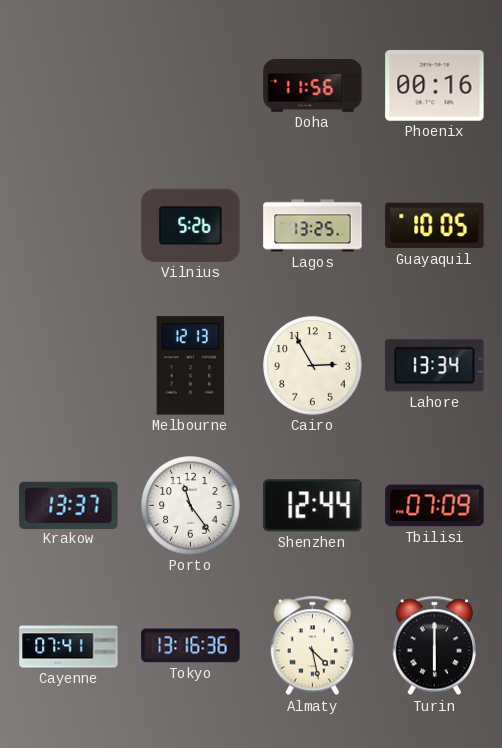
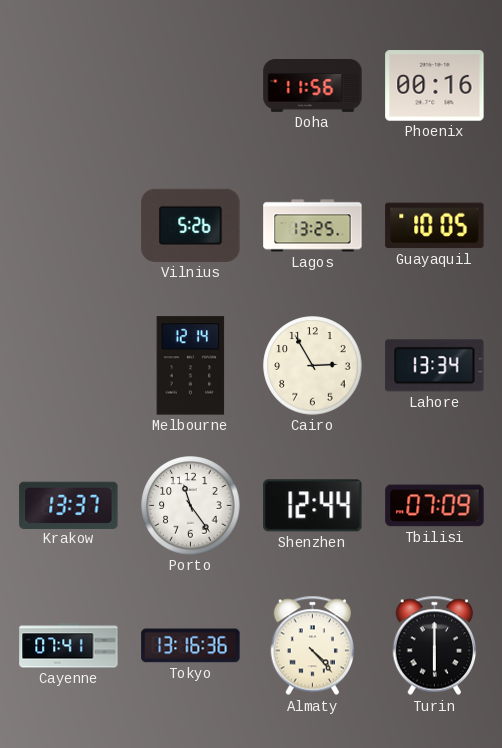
Melbourne: 12:13 -> 12:14
Almaty: 4:28 -> 4:23
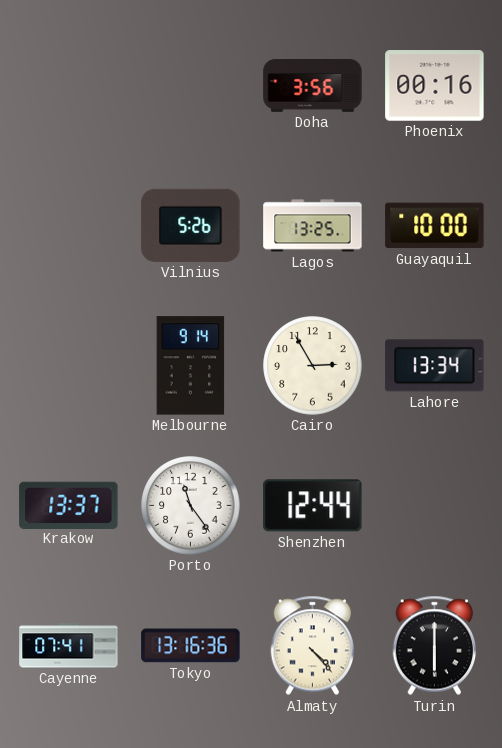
Doha: 11:56 -> 3:56
Guayaquil: 10:05 -> 10:00
Melbourne: 12:14 -> 9:14
Tbilisi: 07:09 -> none
